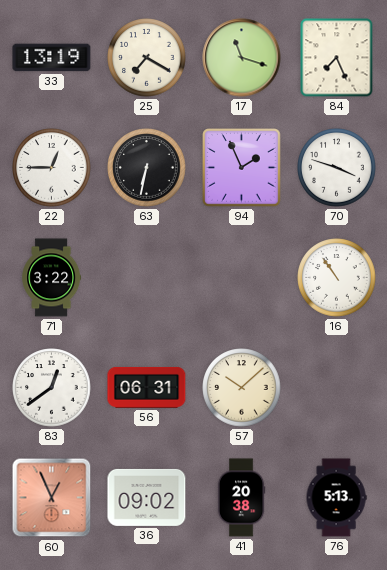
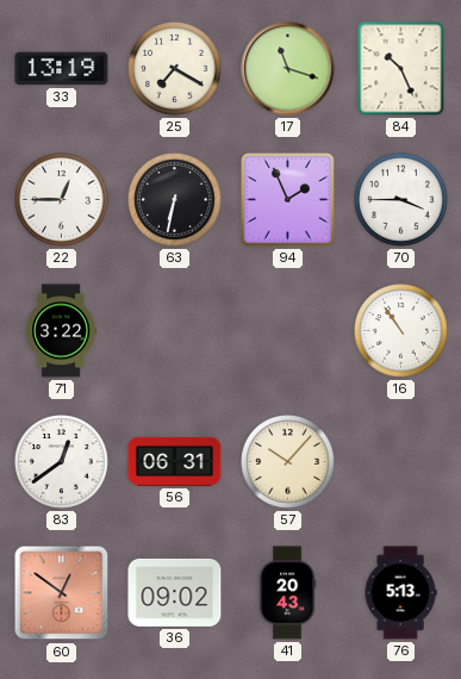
84: 7:26 -> 10:26
70: 3:48 -> 3:45
57: 10:08 -> 10:07
60: 12:56 -> 12:51
41: 20:38 -> 20:43
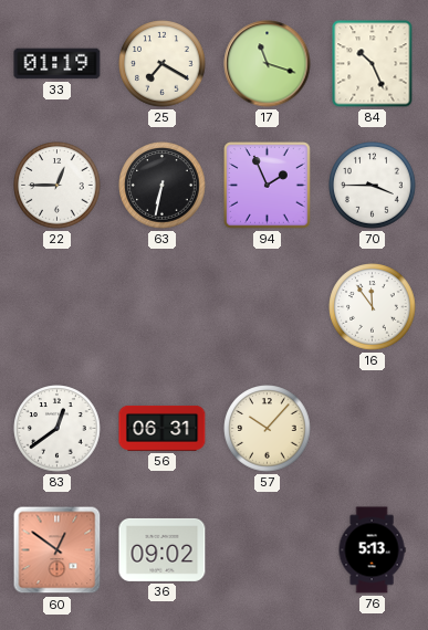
33: 13:19 -> 01:19
71: 3:22 -> none
16: 10:54 -> 11:54
41: 20:43 -> none
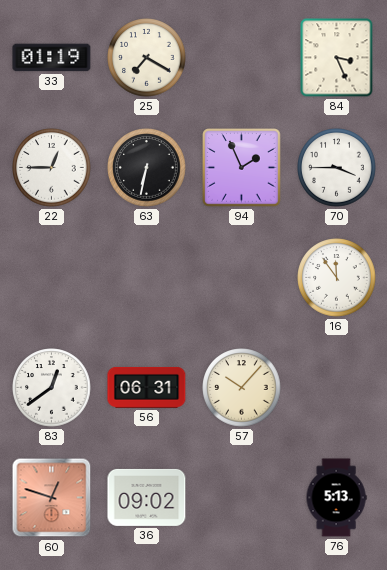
17: 11:18 -> none
84: 10:26 -> 3:26
60: 12:51 -> 12:48
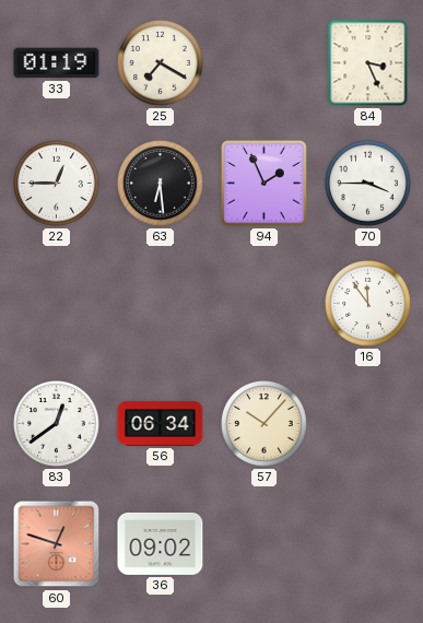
63: 6:32 -> 6:29
56: 06:31 -> 06:34
76: 5:13 -> none
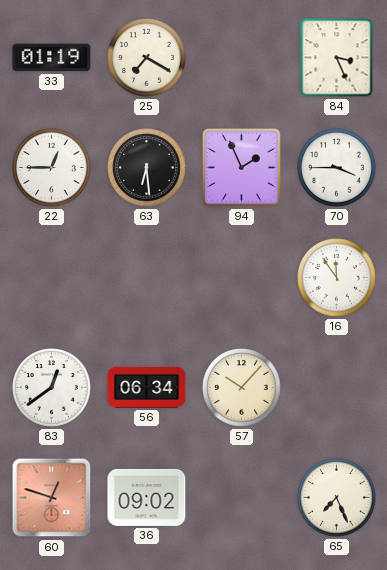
65: none -> 7:26
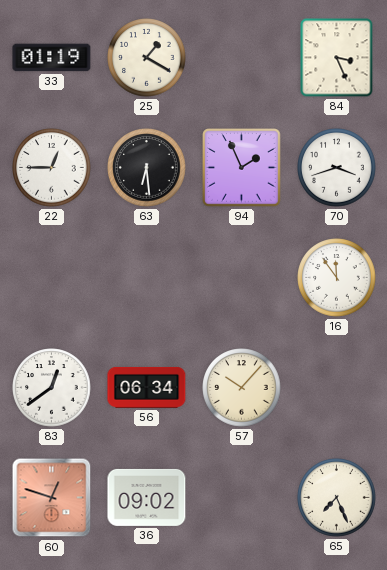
25: 7:20 -> 1:20
70: 3:45 -> 3:42
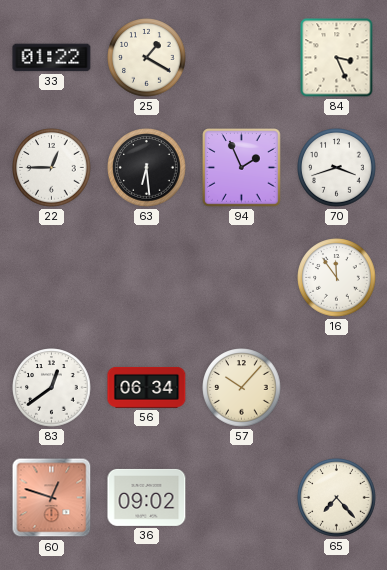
33: 01:19 -> 01:22
65: 7:26 -> 7:23
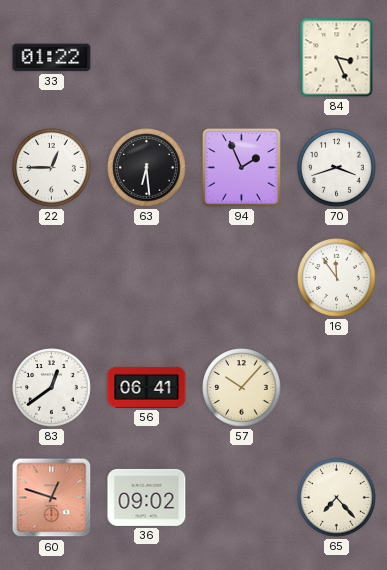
25: 1:20 -> none
56: 06:34 -> 06:41
